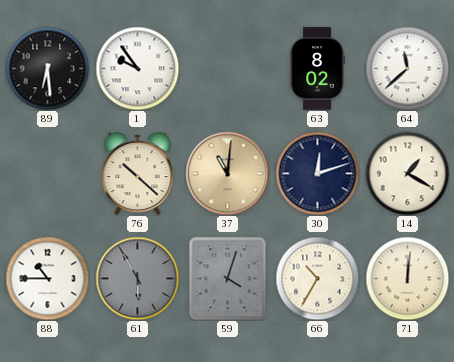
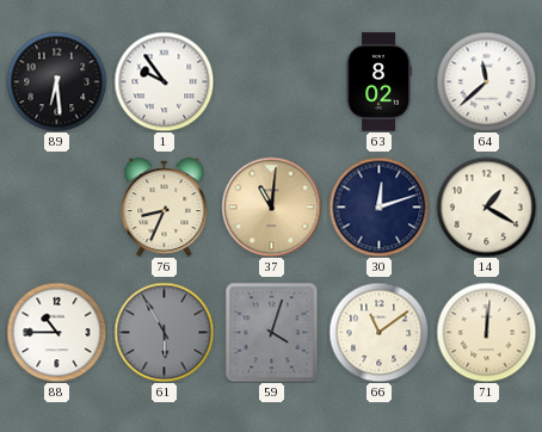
76: 10:22 -> 8:34
66: 10:35 -> 11:09
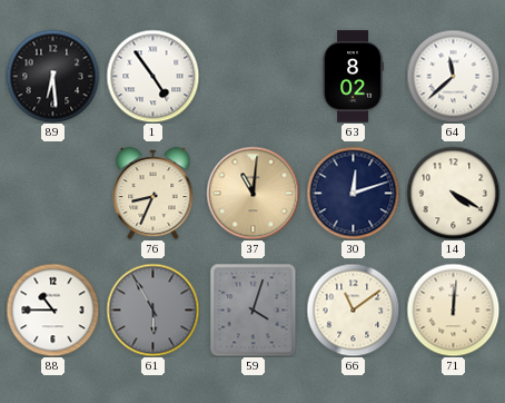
1: 9:54 -> 4:54
14: 1:20 -> 4:20
